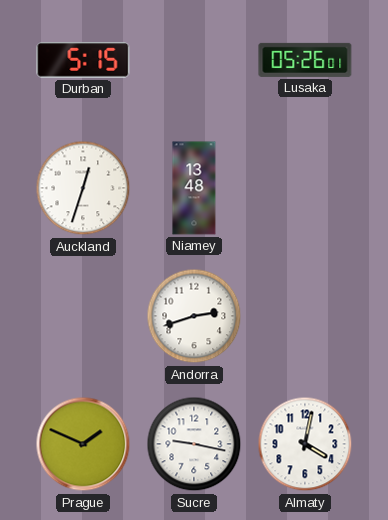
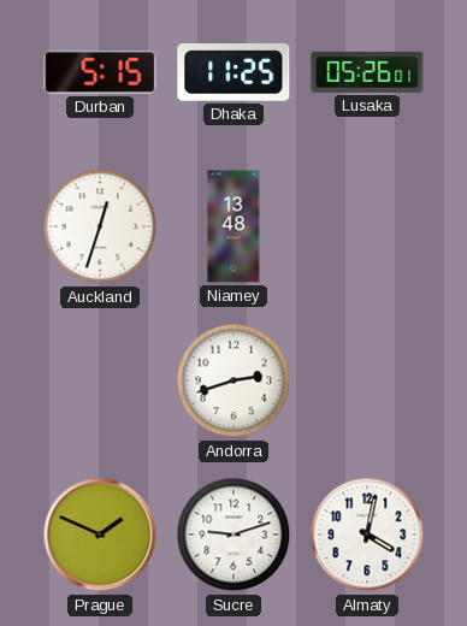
Dhaka: none -> 11:25
Sucre: 9:17 -> 9:12
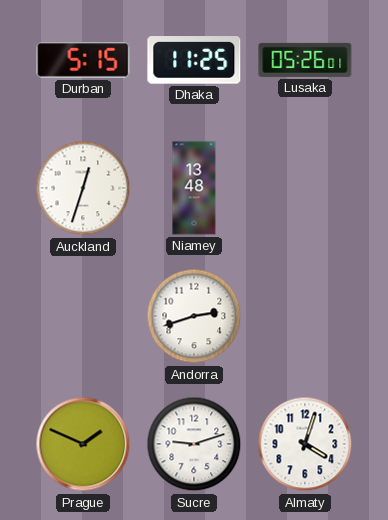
Almaty: 4:02 -> 4:03
